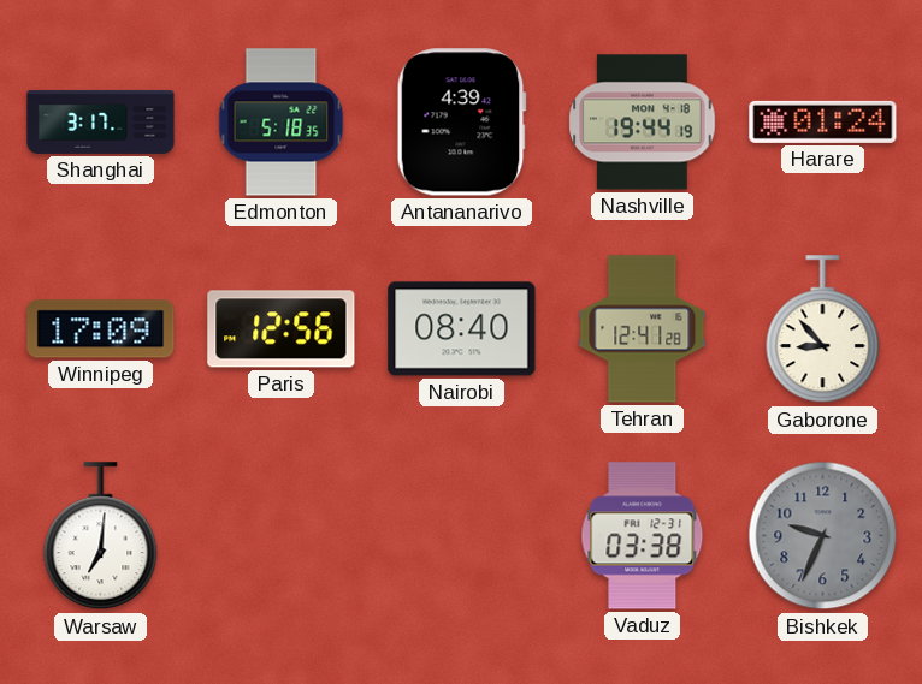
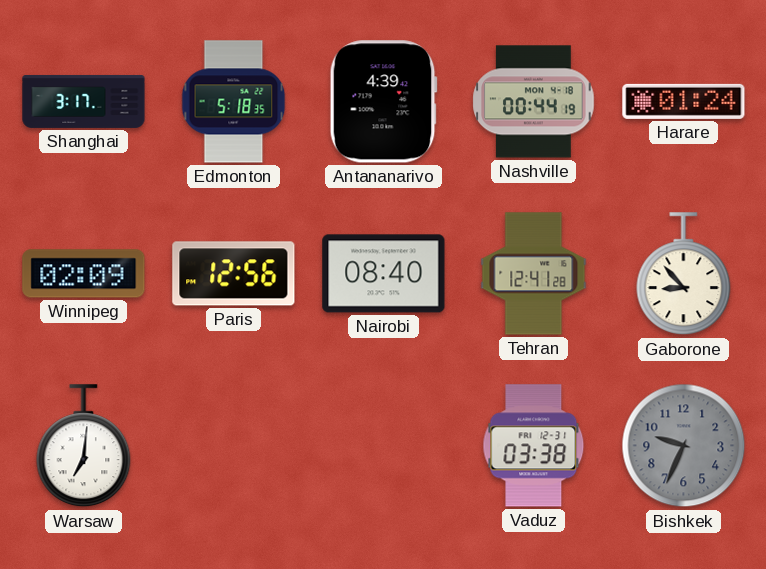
Nashville: 19:44 -> 00:44
Winnipeg: 17:09 -> 02:09
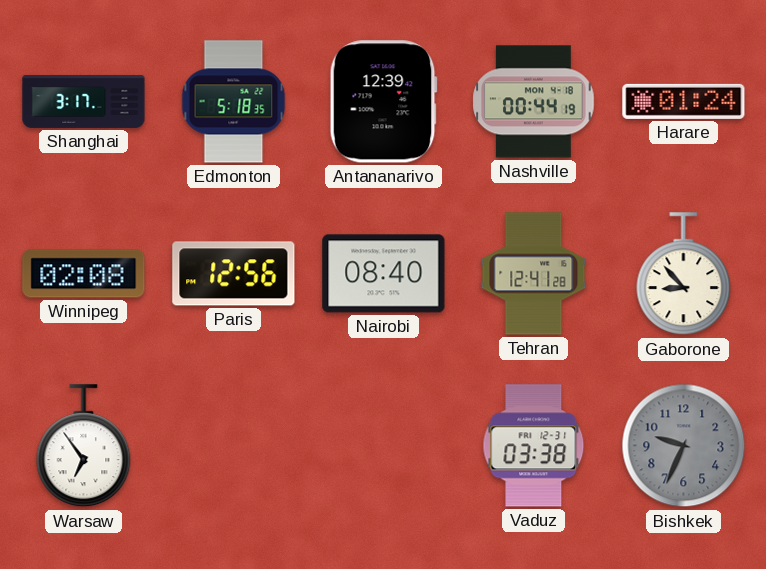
Antananarivo: 4:39 -> 12:39
Winnipeg: 02:09 -> 02:08
Warsaw: 7:01 -> 6:54
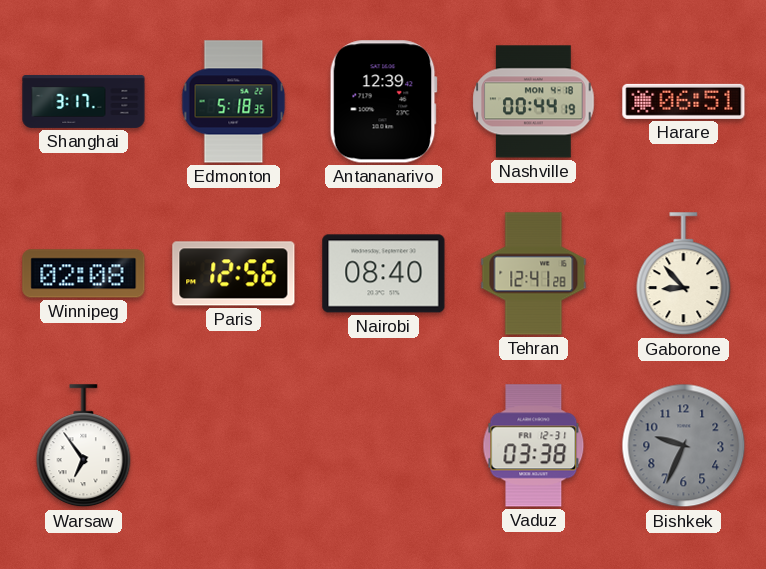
Harare: 01:24 -> 06:51
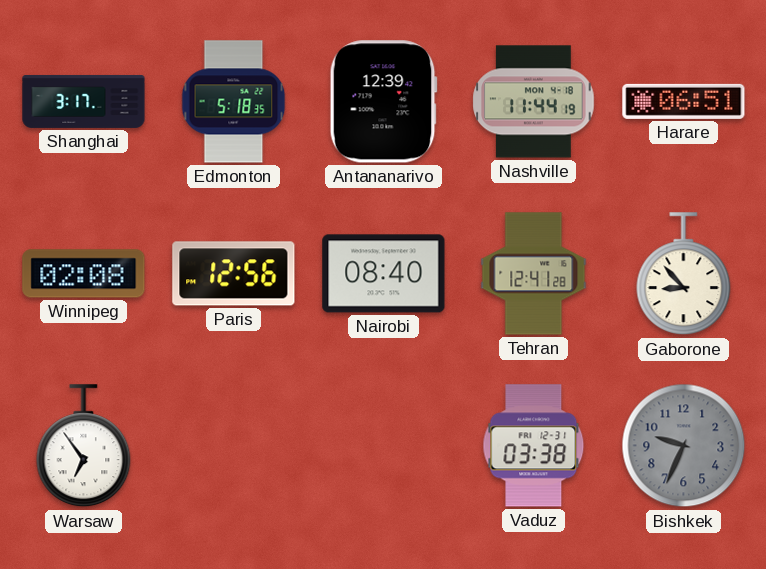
Nashville: 00:44 -> 11:44
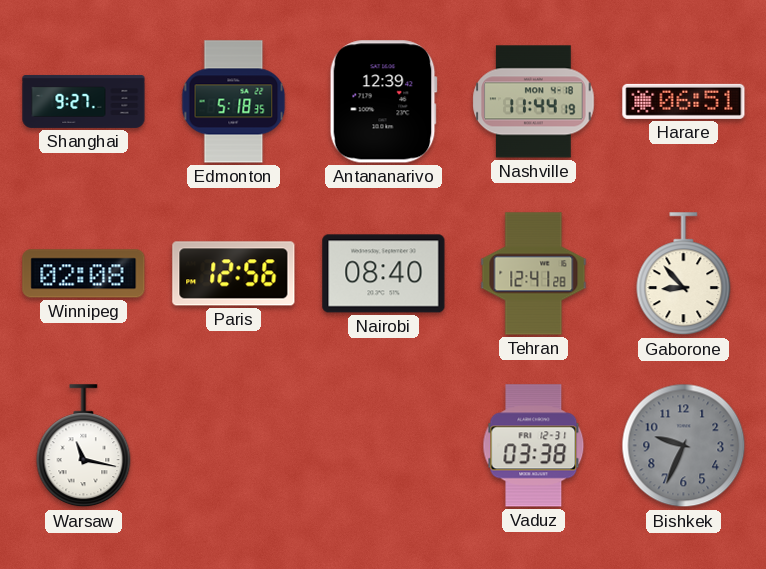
Shanghai: 3:17 -> 9:27
Warsaw: 6:54 -> 11:17
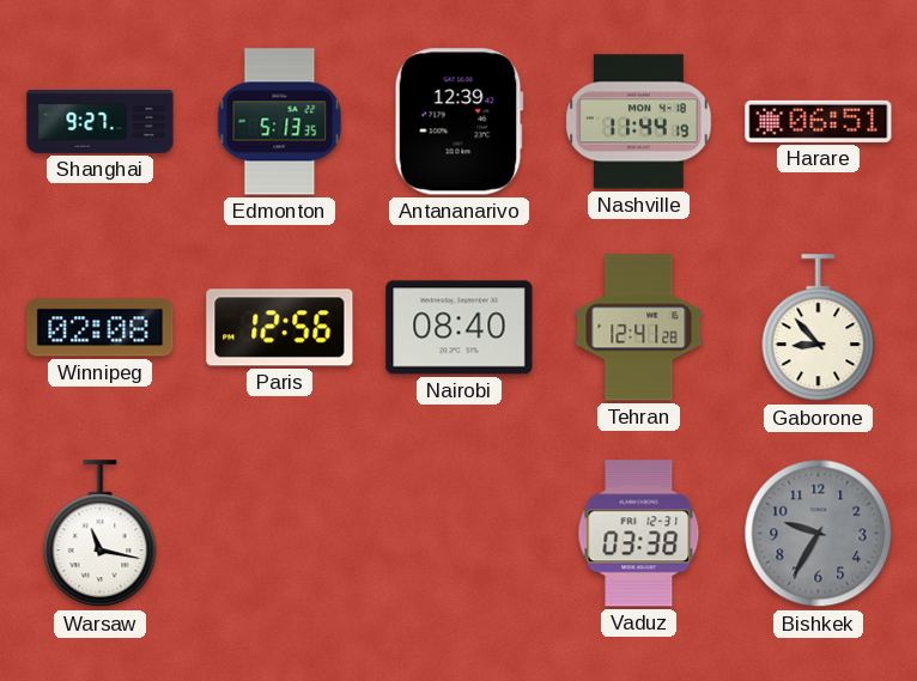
Edmonton: 5:18 -> 5:13
Bishkek: 9:34 -> 9:35
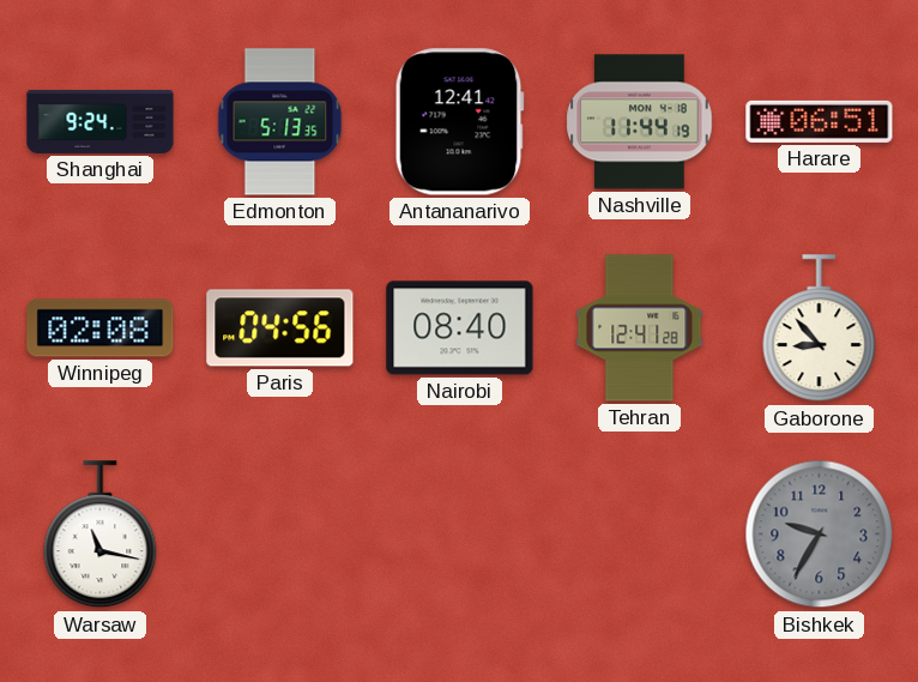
Shanghai: 9:27 -> 9:24
Antananarivo: 12:39 -> 12:41
Paris: 12:56 -> 04:56
Vaduz: 03:38 -> none
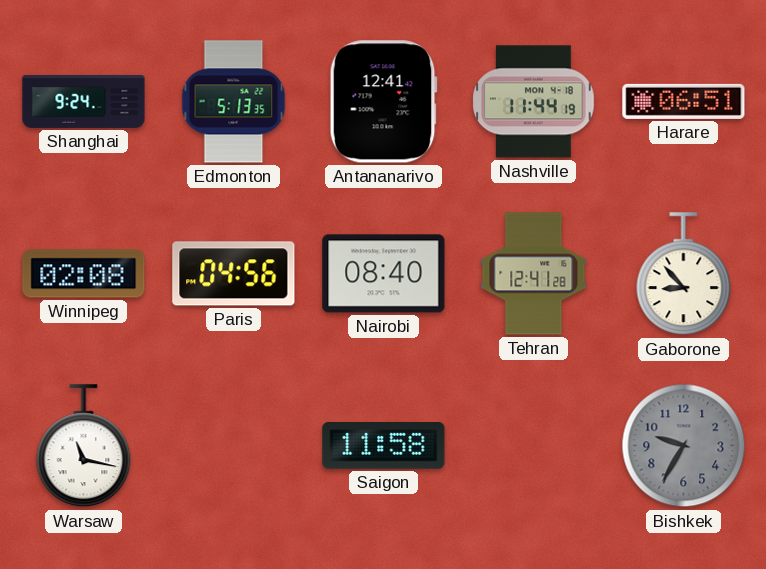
Saigon: none -> 11:58
